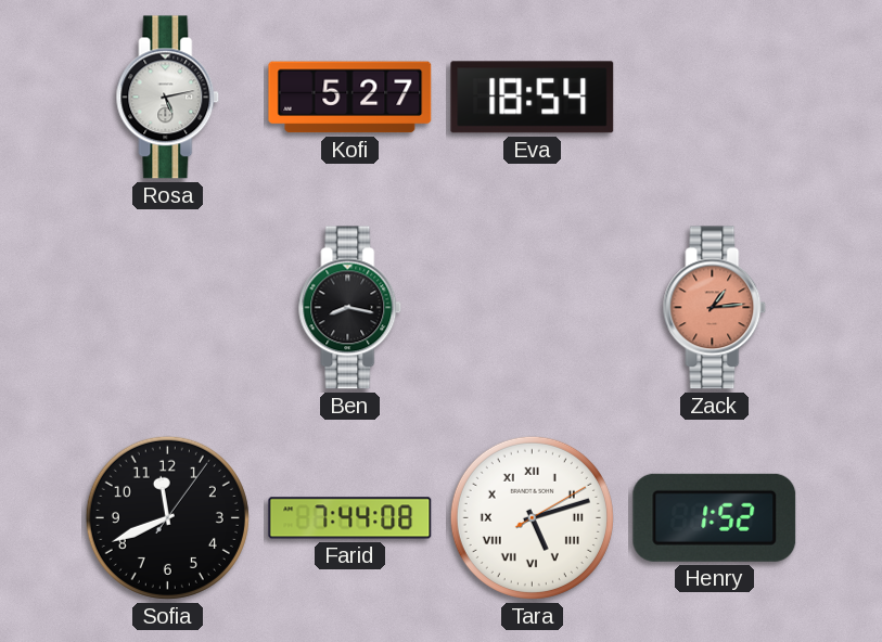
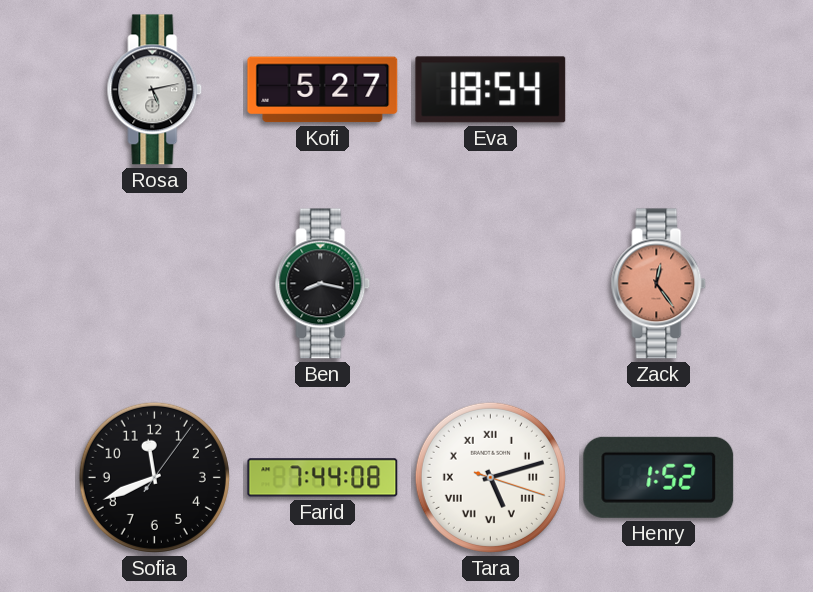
Zack: 1:14 -> 12:24
Tara: 5:12:10 -> 5:12:18
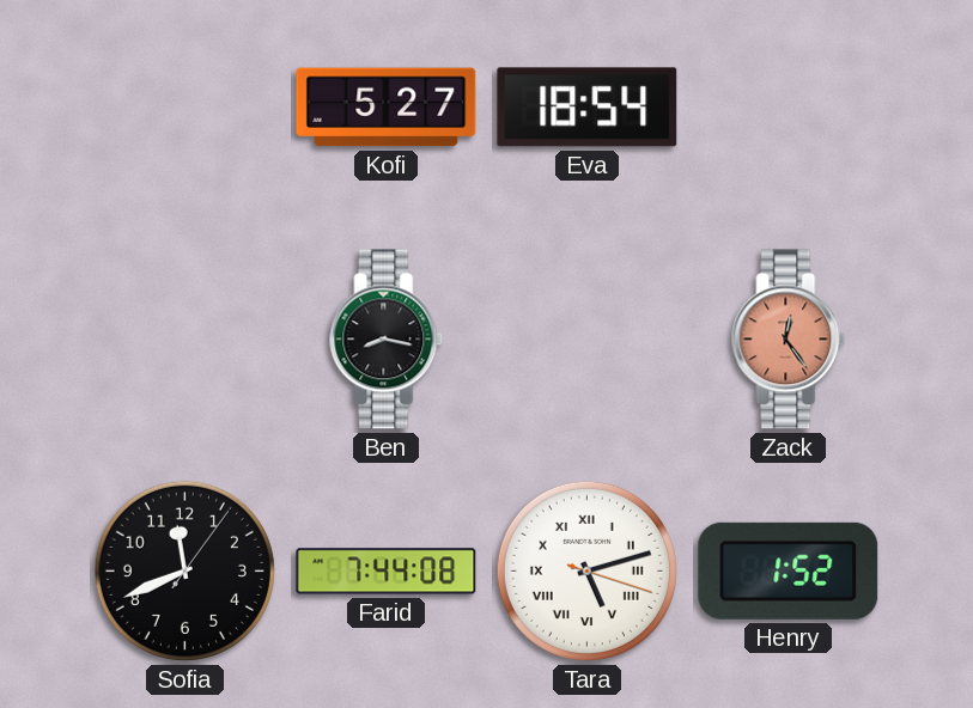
Rosa: 5:13 -> none
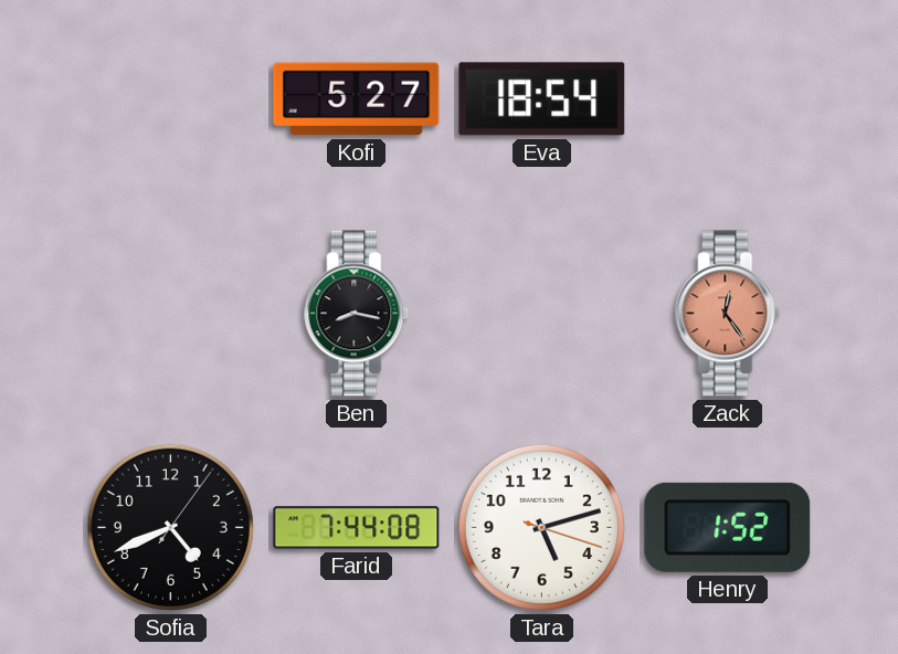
Sofia: 11:41 -> 4:41
Tara numerals: Roman -> Arabic
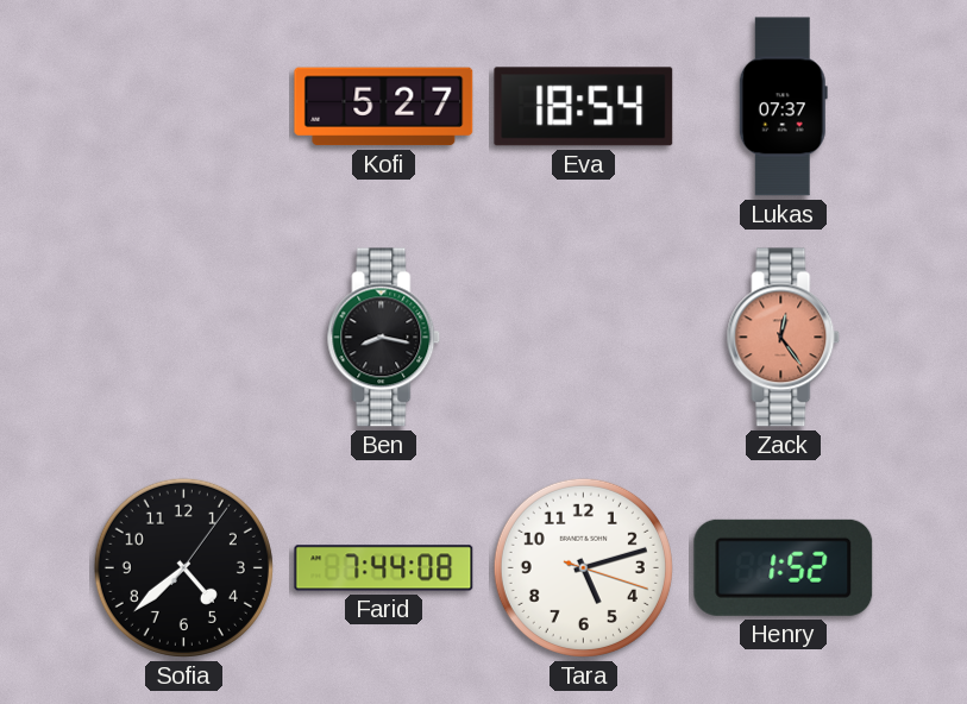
Lukas: none -> 07:37
Sofia: 4:41 -> 4:38
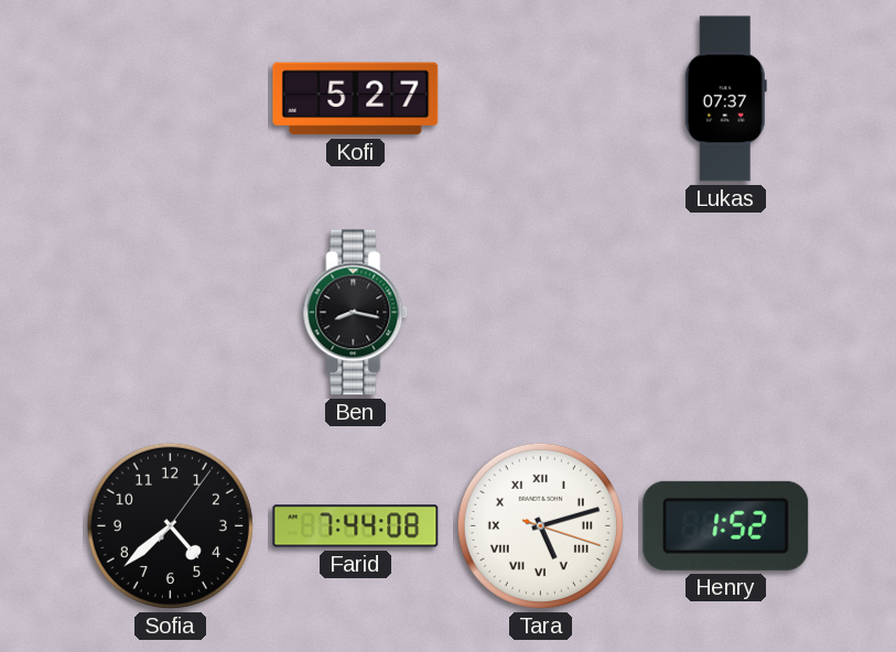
Eva: 18:54 -> none
Zack: 12:24 -> none
Tara numerals: Arabic -> Roman
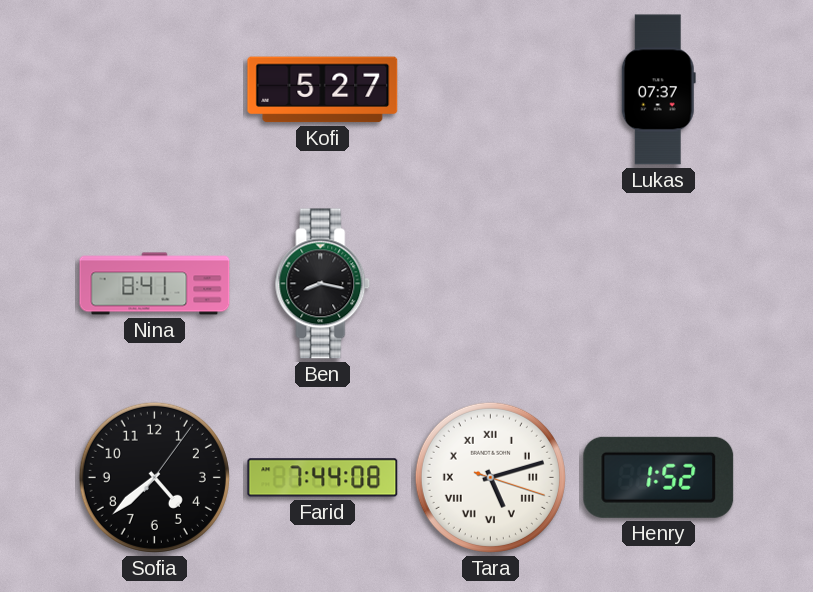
Nina: none -> 8:41
